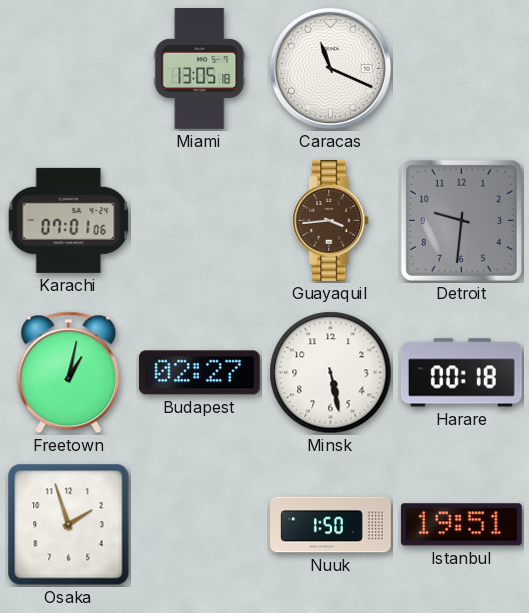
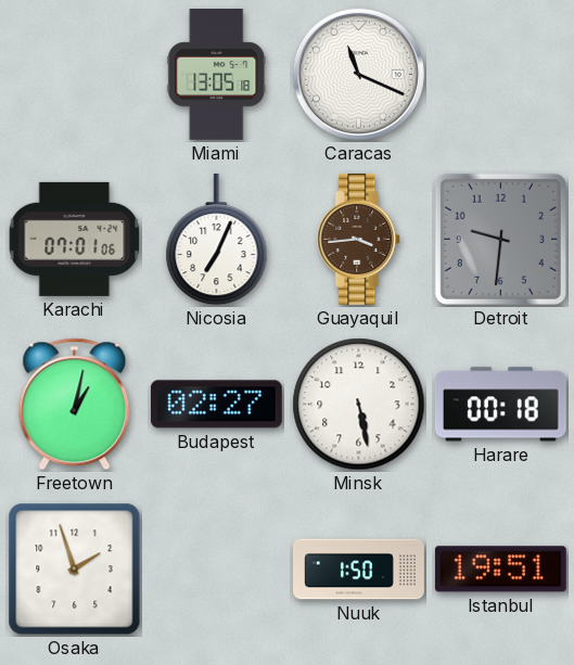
Nicosia: none -> 7:04
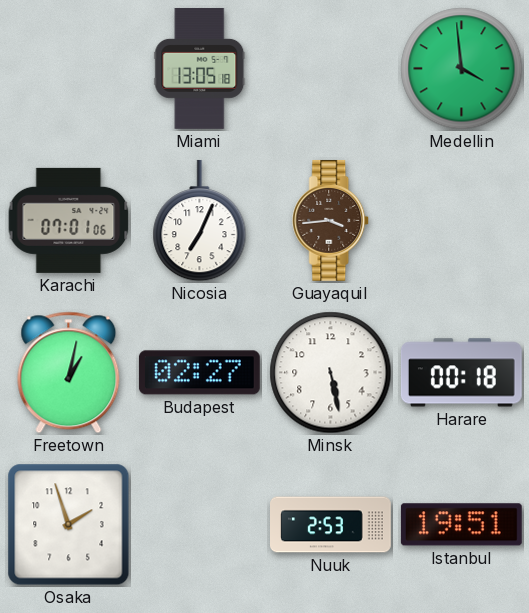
Caracas: 11:19 -> none
Medellin: none -> 3:59
Detroit: 9:31 -> none
Nuuk: 1:50 -> 2:53
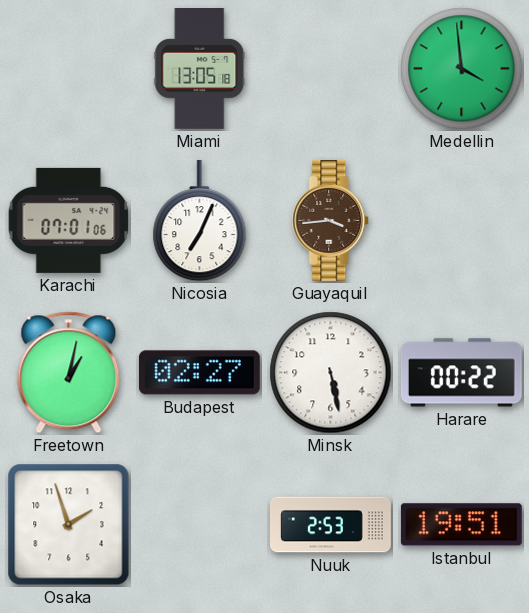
Harare: 00:18 -> 00:22
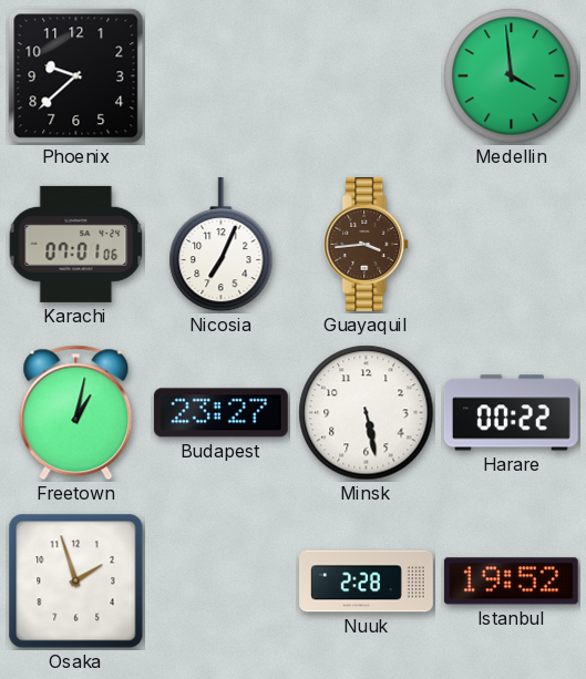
Phoenix: none -> 9:38
Miami: 13:05 -> none
Budapest: 02:27 -> 23:27
Nuuk: 2:53 -> 2:28
Istanbul: 19:51 -> 19:52
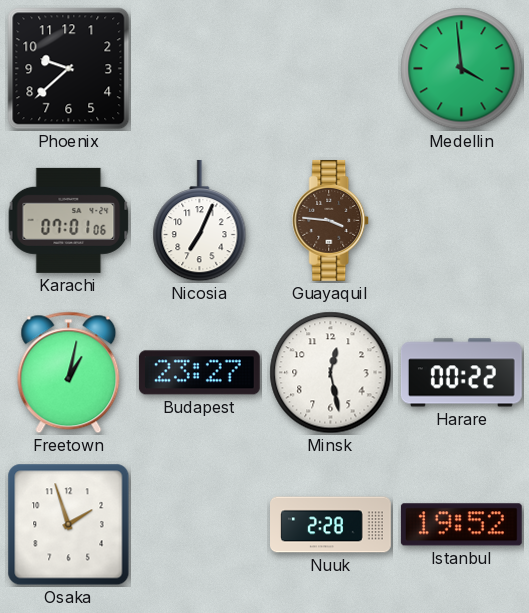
Guayaquil: 3:44 -> 3:46
Minsk: 5:28 -> 12:28
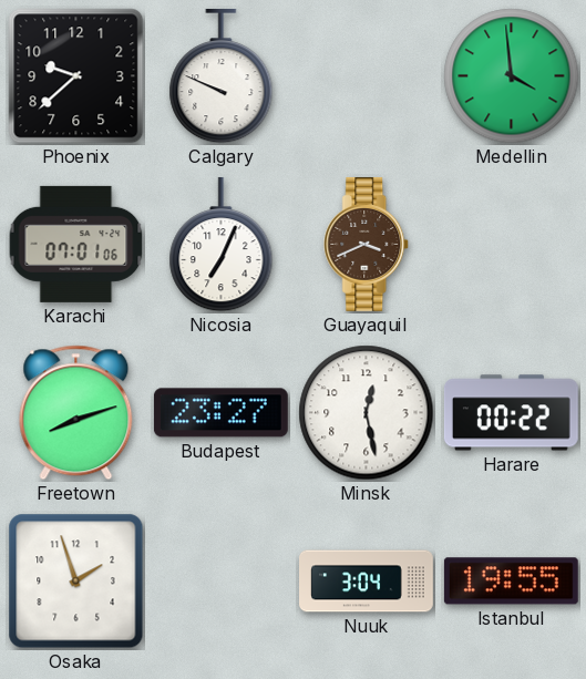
Calgary: none -> 9:49
Guayaquil: 3:46 -> 3:41
Freetown: 1:02 -> 8:12
Nuuk: 2:28 -> 3:04
Istanbul: 19:52 -> 19:55
